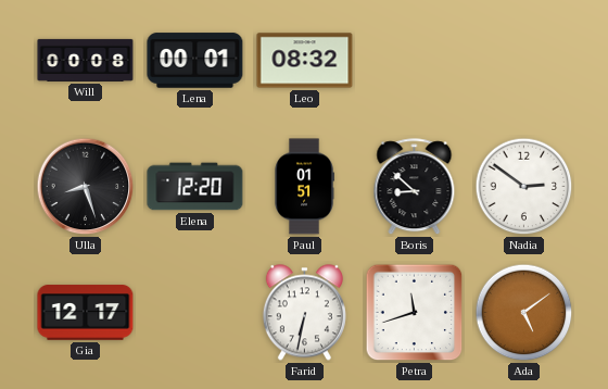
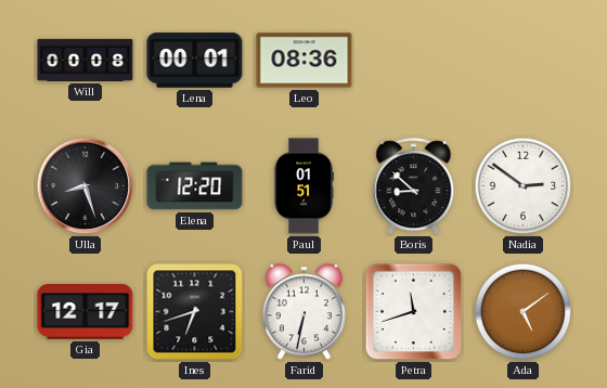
Leo: 08:32 -> 08:36
Ines: none -> 6:42
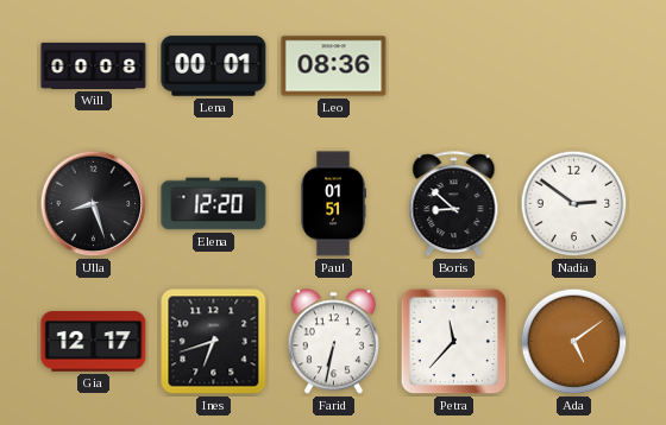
Petra: 11:42 -> 11:37
